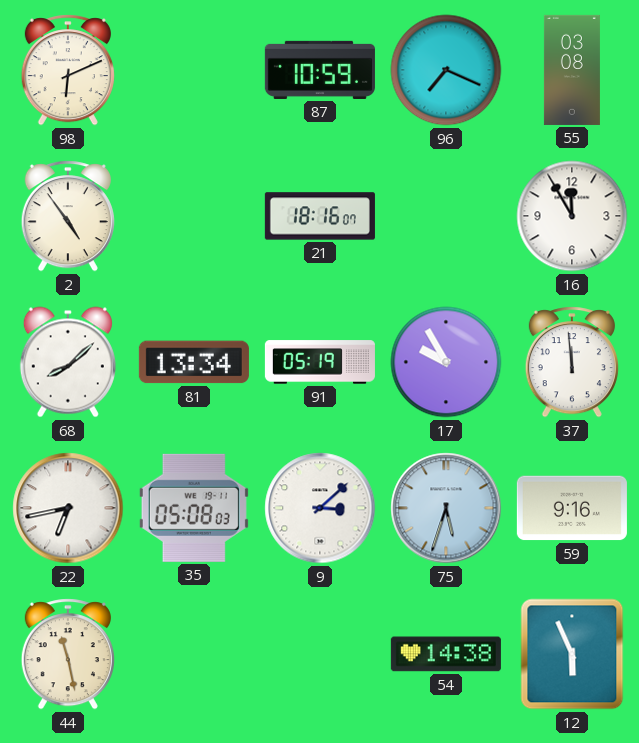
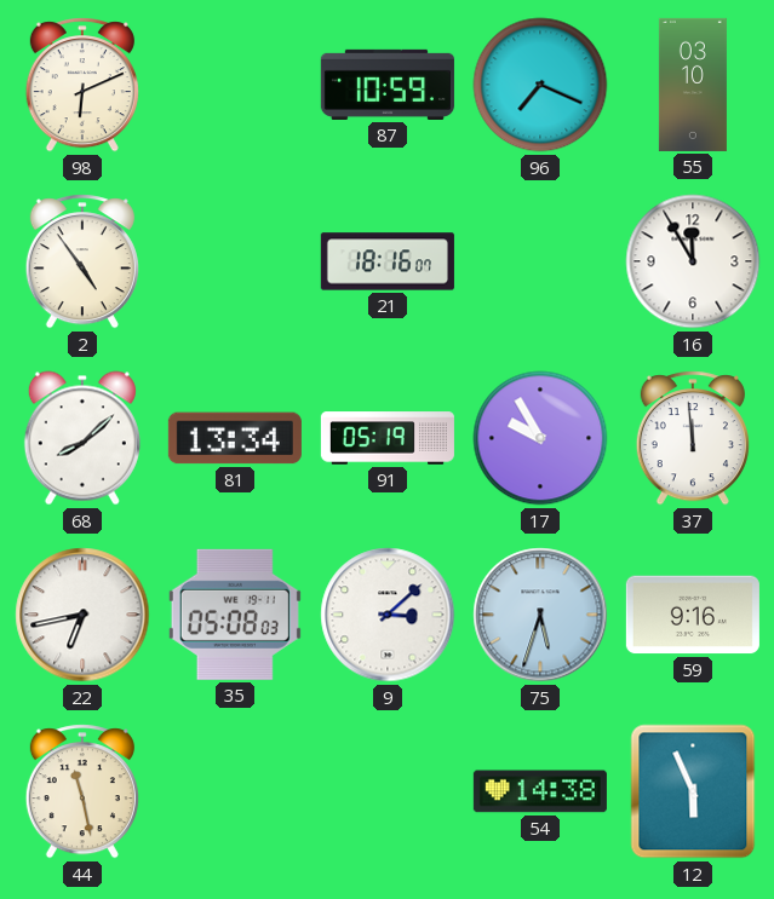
55: 03:08 -> 03:10
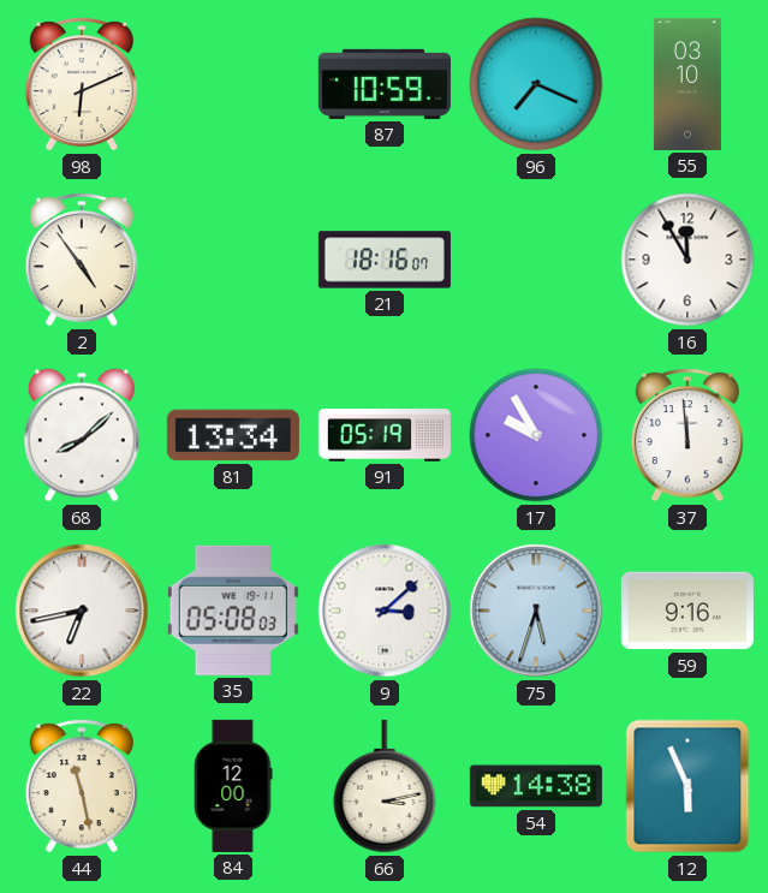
84: none -> 12:00
66: none -> 3:13
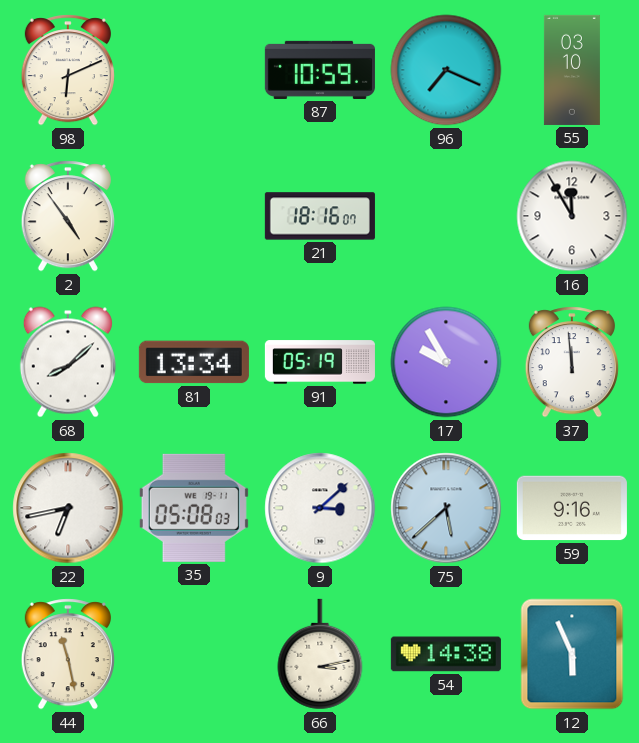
75: 5:33 -> 5:38
84: 12:00 -> none
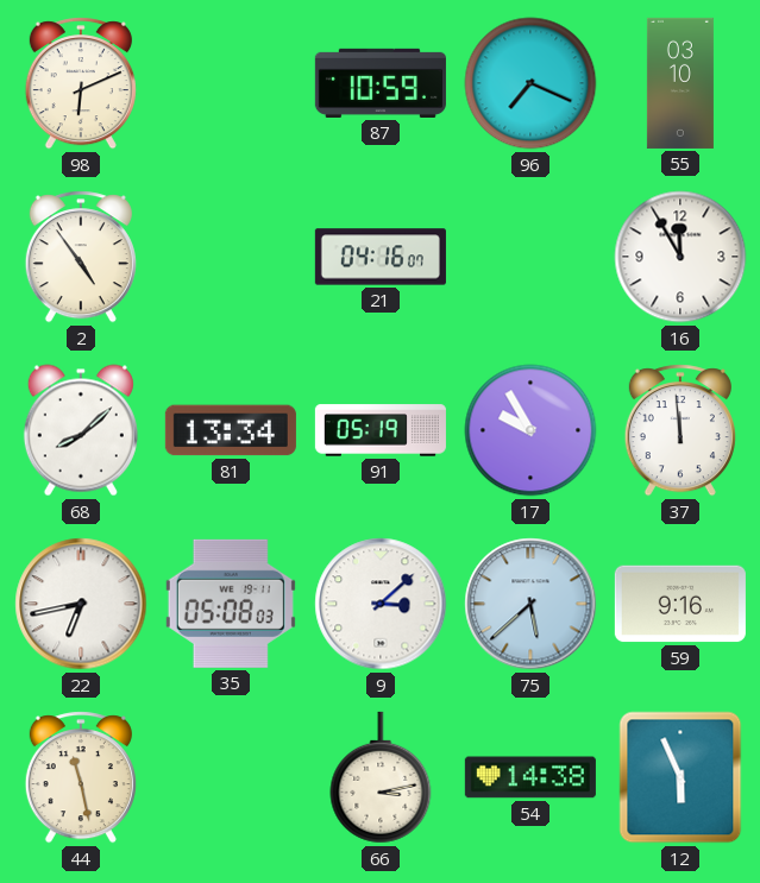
21: 18:16 -> 04:16
